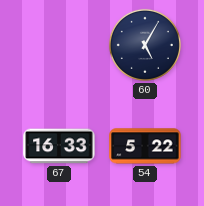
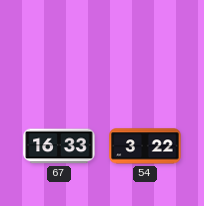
60: 5:05 -> none
54: 5:22 -> 3:22
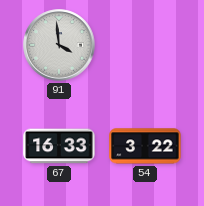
91: none -> 3:59
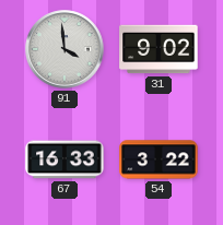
31: none -> 9:02
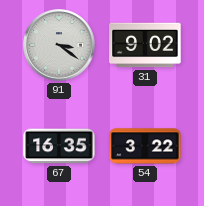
91: 3:59 -> 3:21
67: 16:33 -> 16:35
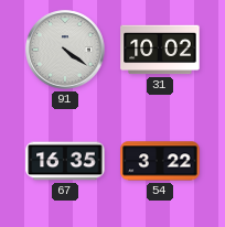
91: 3:21 -> 4:21
31: 9:02 -> 10:02
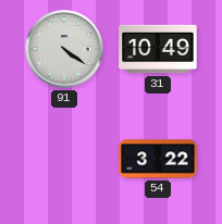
31: 10:02 -> 10:49
67: 16:35 -> none
